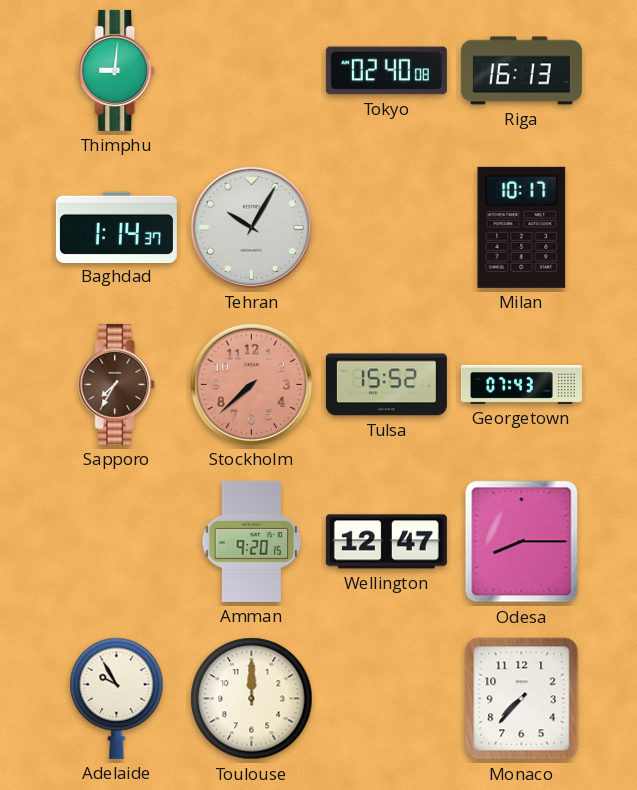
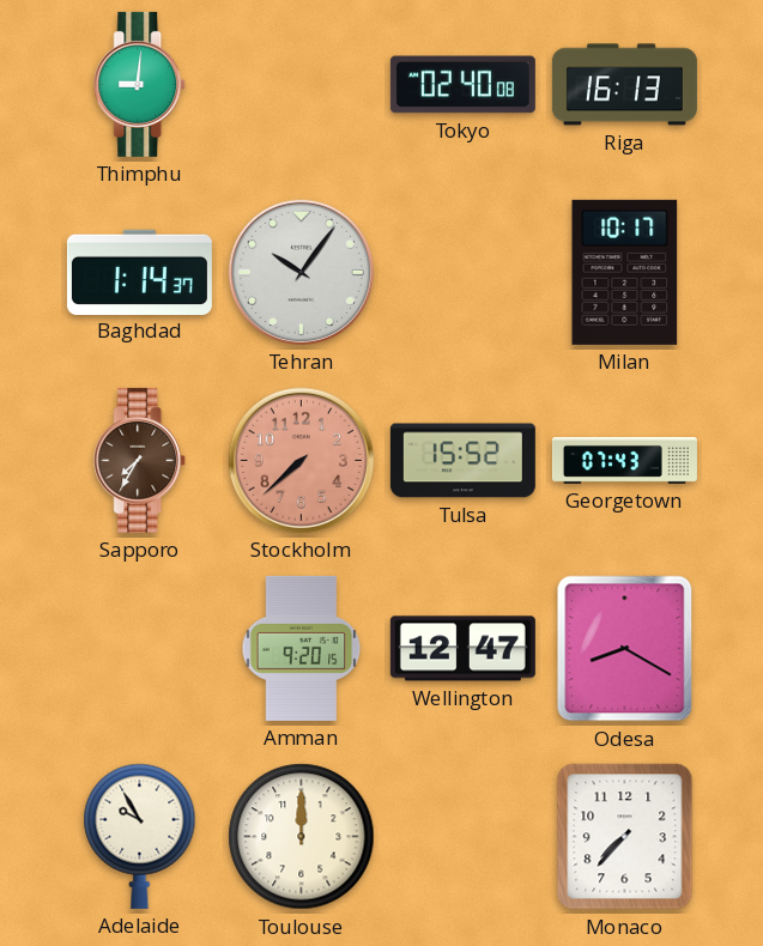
Tehran: 10:05 -> 10:06
Odesa: 8:15 -> 8:20
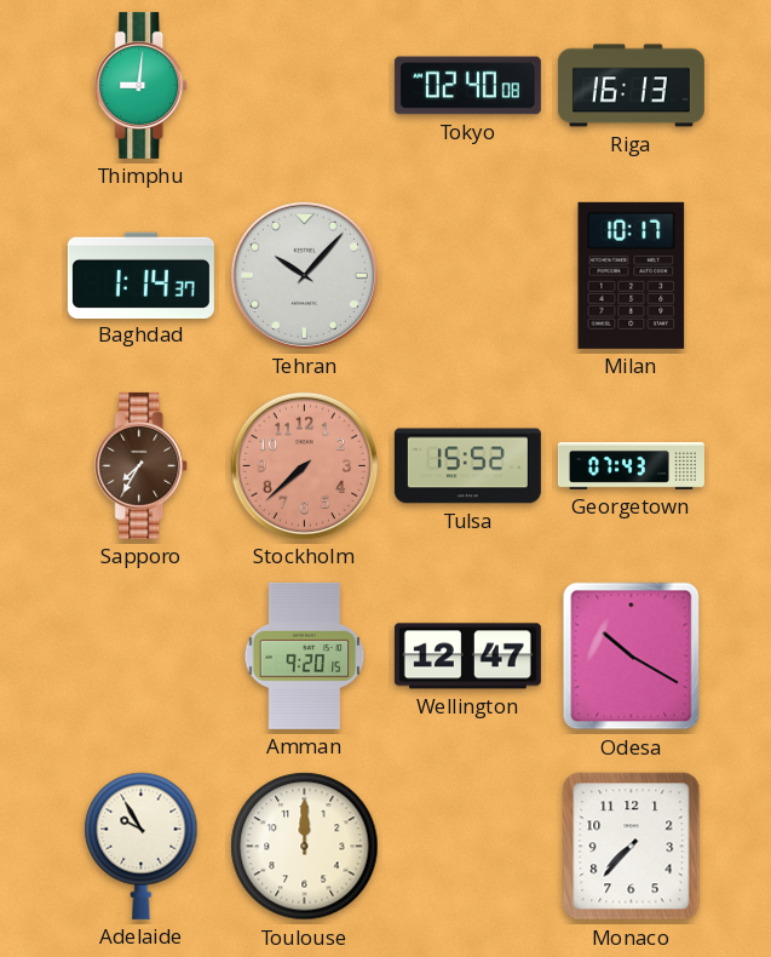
Tehran: 10:06 -> 10:07
Odesa: 8:20 -> 10:20
